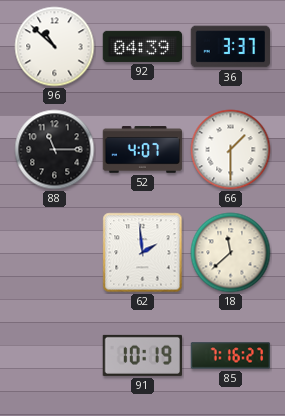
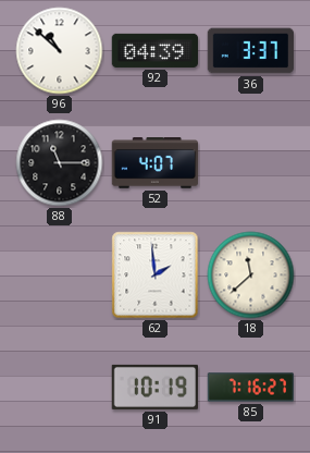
66: 1:30 -> none
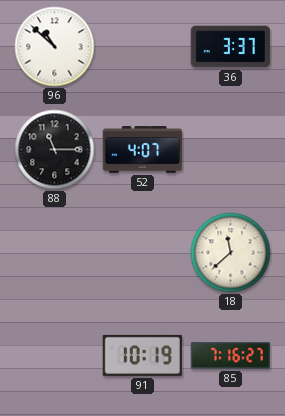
92: 04:39 -> none
62: 1:59 -> none
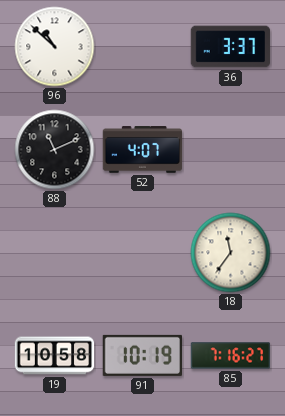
88: 11:15 -> 11:11
18: 11:38 -> 11:36
19: none -> 10:58
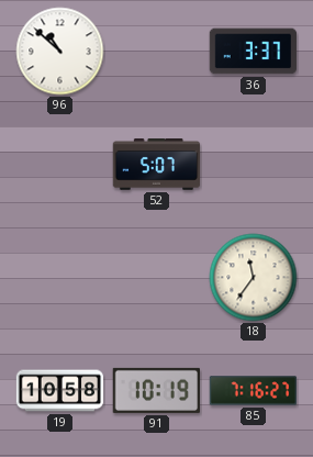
88: 11:11 -> none
52: 4:07 -> 5:07
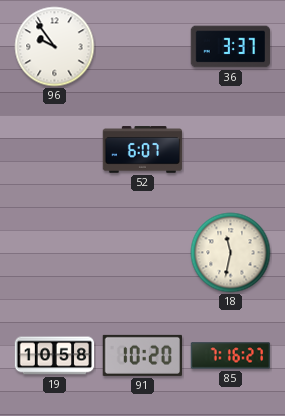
96: 10:52 -> 9:54
52: 5:07 -> 6:07
18: 11:36 -> 11:32
91: 10:19 -> 10:20
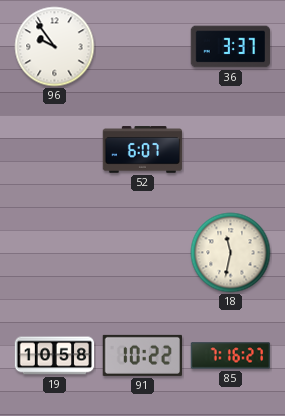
91: 10:20 -> 10:22
